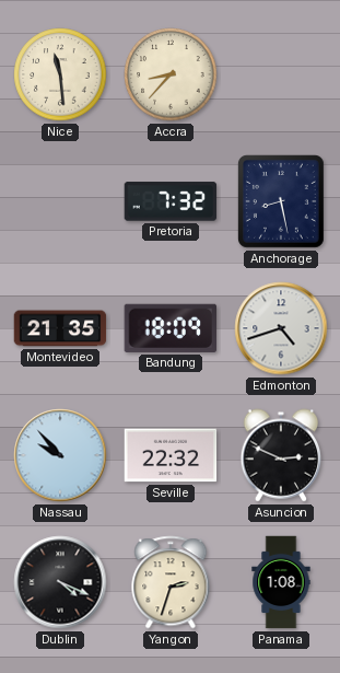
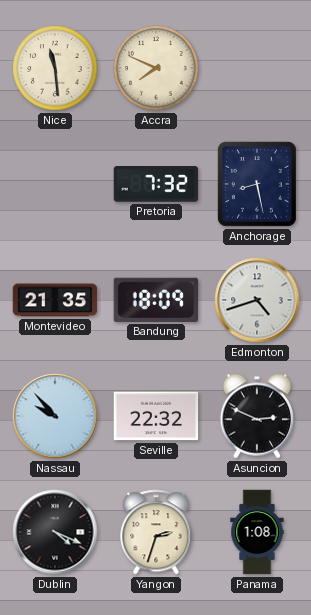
Accra: 8:37 -> 7:49
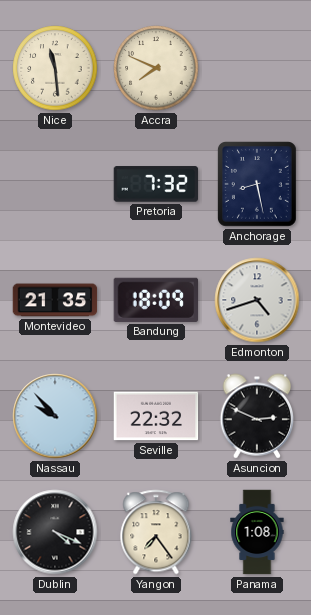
Yangon: 2:33 -> 7:24
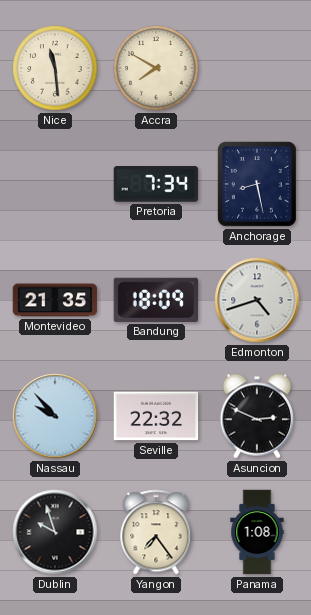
Accra: 7:49 -> 7:50
Pretoria: 7:32 -> 7:34
Dublin: 4:19 -> 9:57
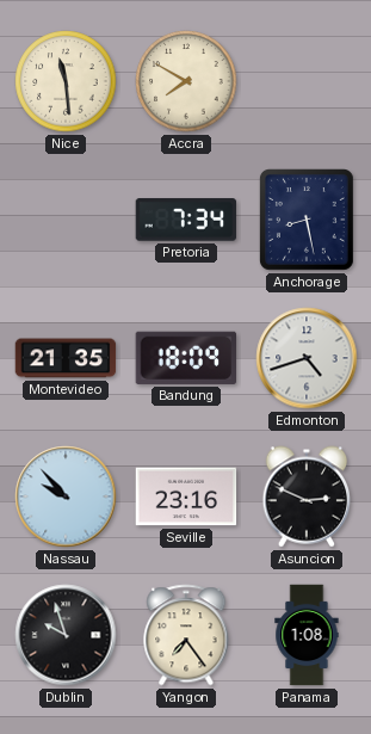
Seville: 22:32 -> 23:16
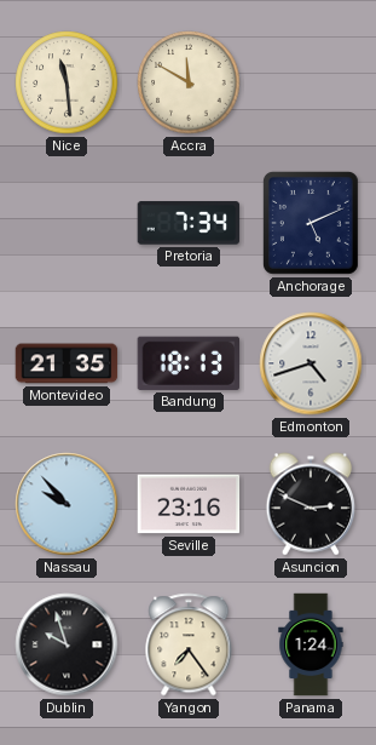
Accra: 7:50 -> 11:50
Anchorage: 8:28 -> 5:11
Bandung: 18:09 -> 18:13
Panama: 1:08 -> 1:24
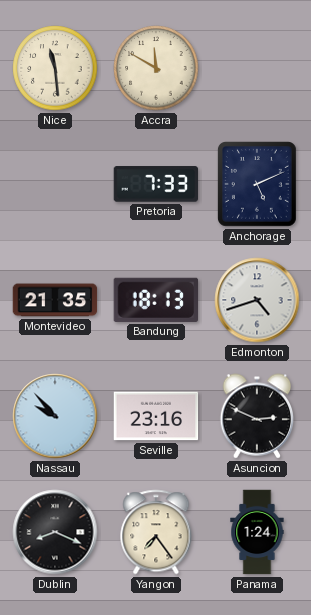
Pretoria: 7:34 -> 7:33
Dublin: 9:57 -> 8:19
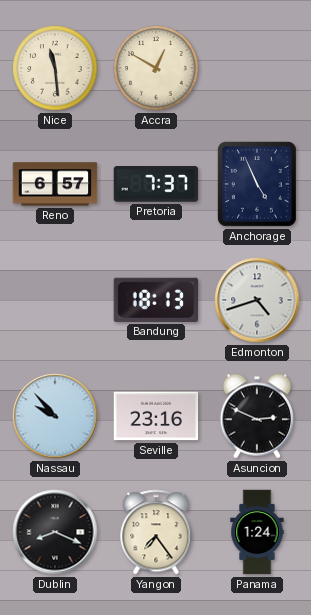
Accra: 11:50 -> 12:50
Reno: none -> 6:57
Pretoria: 7:33 -> 7:37
Anchorage: 5:11 -> 4:56
Montevideo: 21:35 -> none
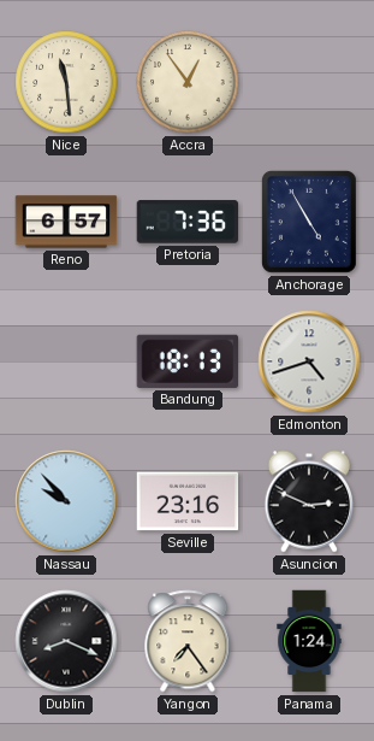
Accra: 12:50 -> 12:54
Pretoria: 7:37 -> 7:36
Anchorage: 4:56 -> 4:55
